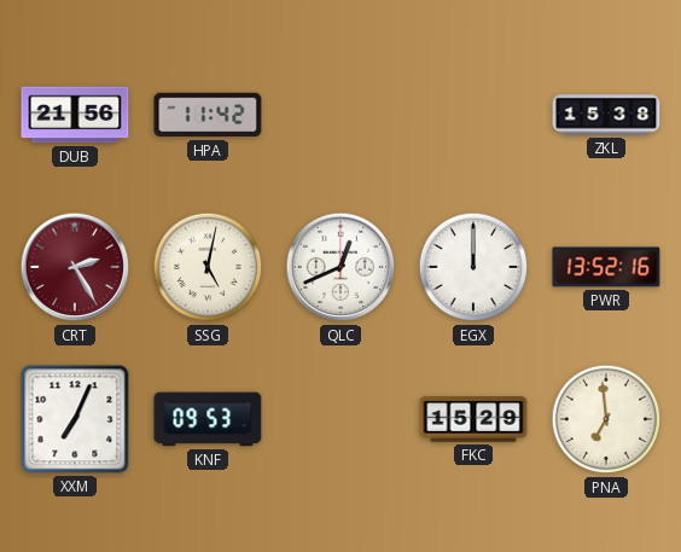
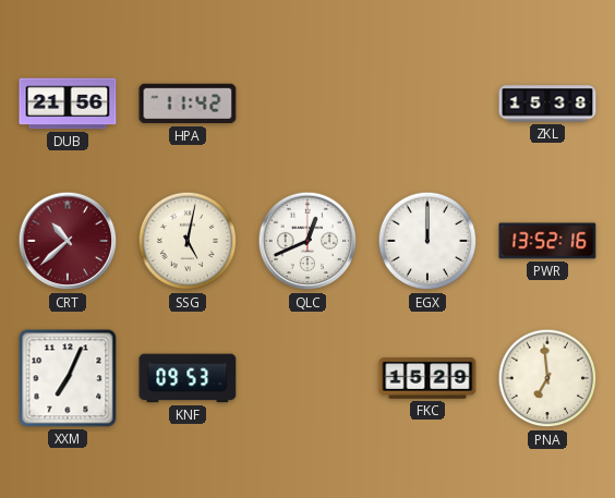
CRT: 2:25 -> 10:38
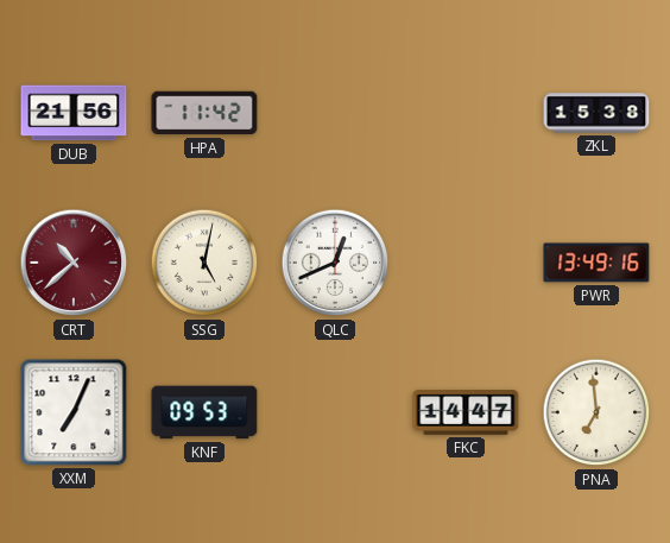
EGX: 12:00 -> none
PWR: 13:52 -> 13:49
FKC: 15:29 -> 14:47
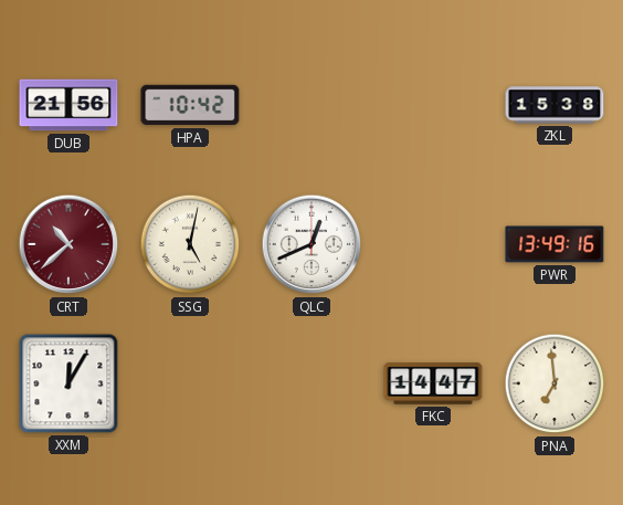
HPA: 11:42 -> 10:42
XXM: 7:04 -> 12:05
KNF: 09:53 -> none
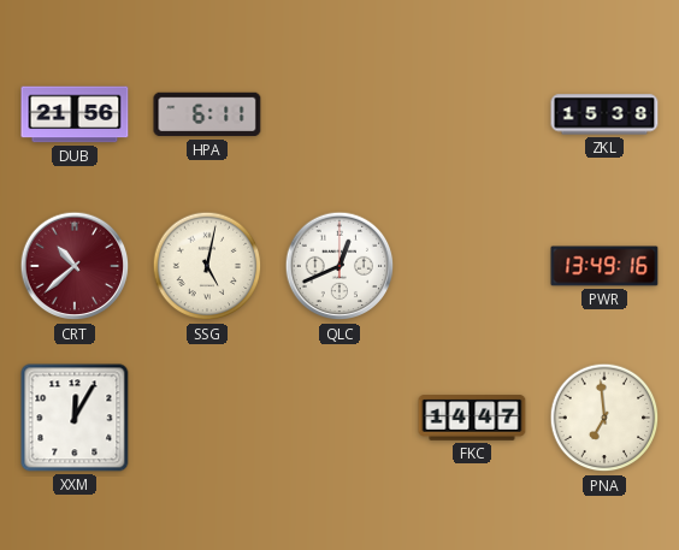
HPA: 10:42 -> 6:11
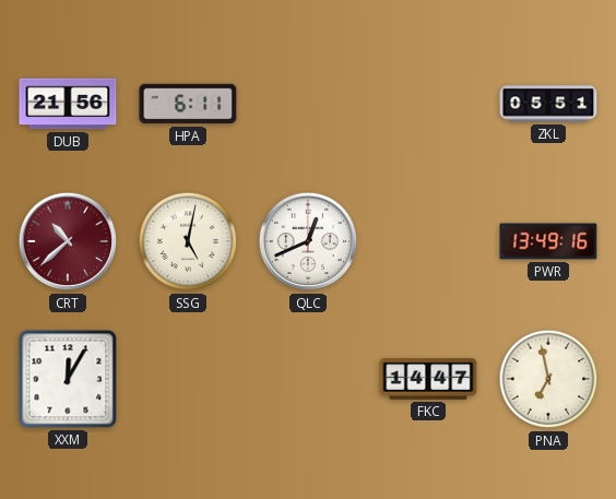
ZKL: 15:38 -> 05:51
PNA: 6:59 -> 6:58
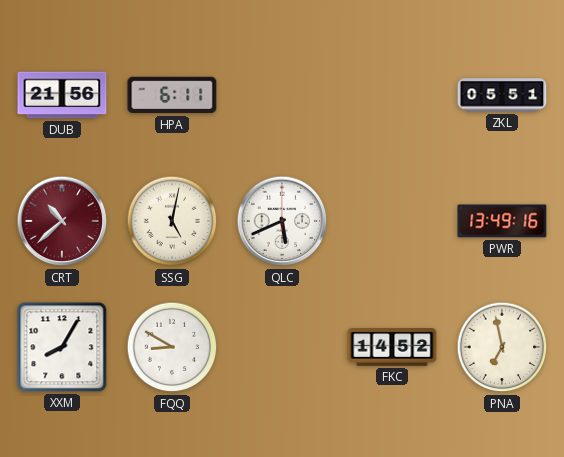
QLC: 12:41 -> 5:41
XXM: 12:05 -> 8:05
FQQ: none -> 8:50
FKC: 14:47 -> 14:52
